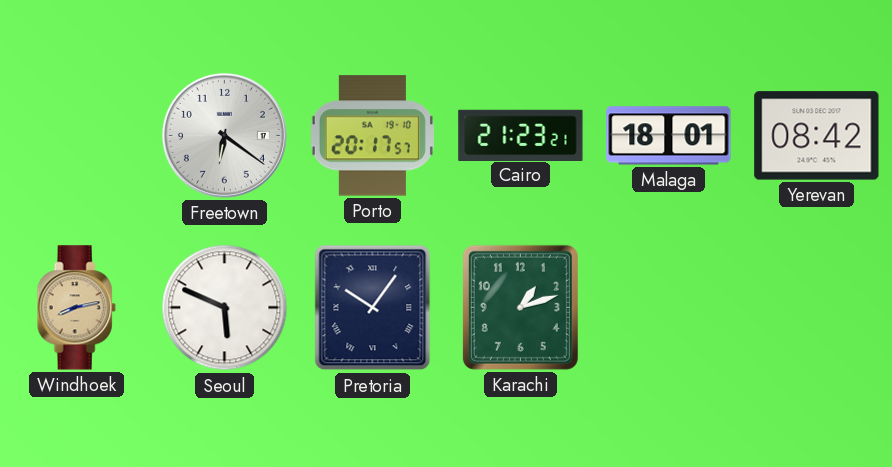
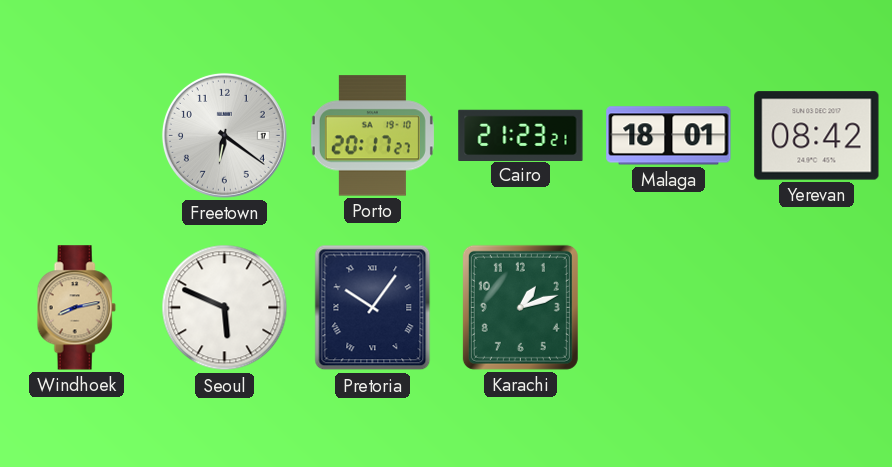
Porto: 20:17:57 -> 20:17:27
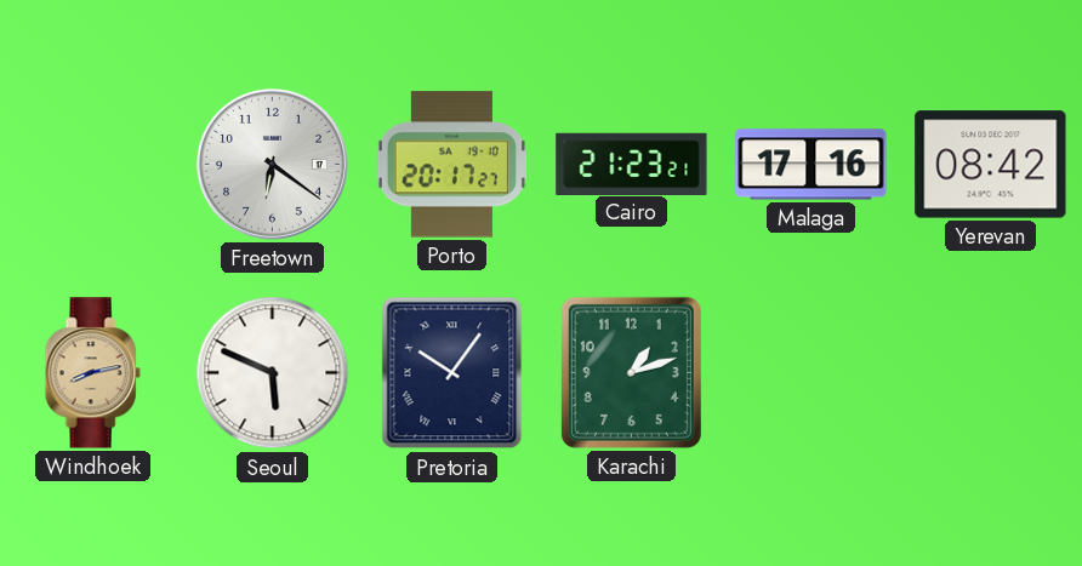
Malaga: 18:01 -> 17:16
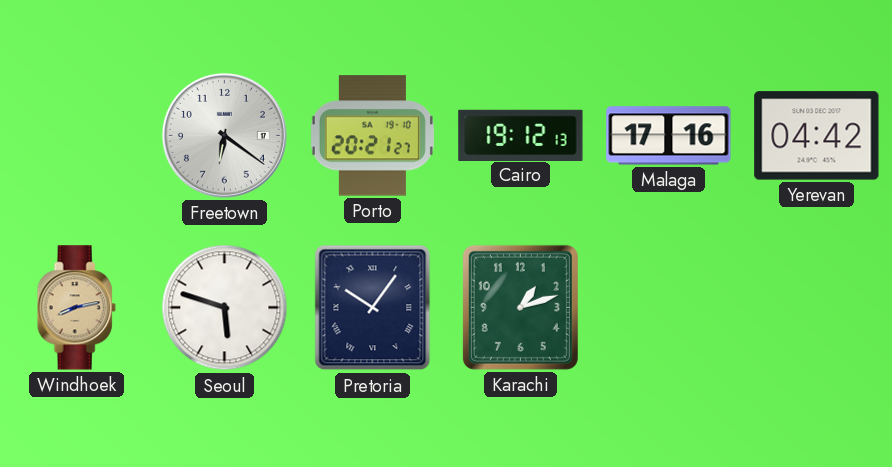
Porto: 20:17 -> 20:21
Cairo: 21:23 -> 19:12
Yerevan: 08:42 -> 04:42
Seoul: 5:49 -> 5:48
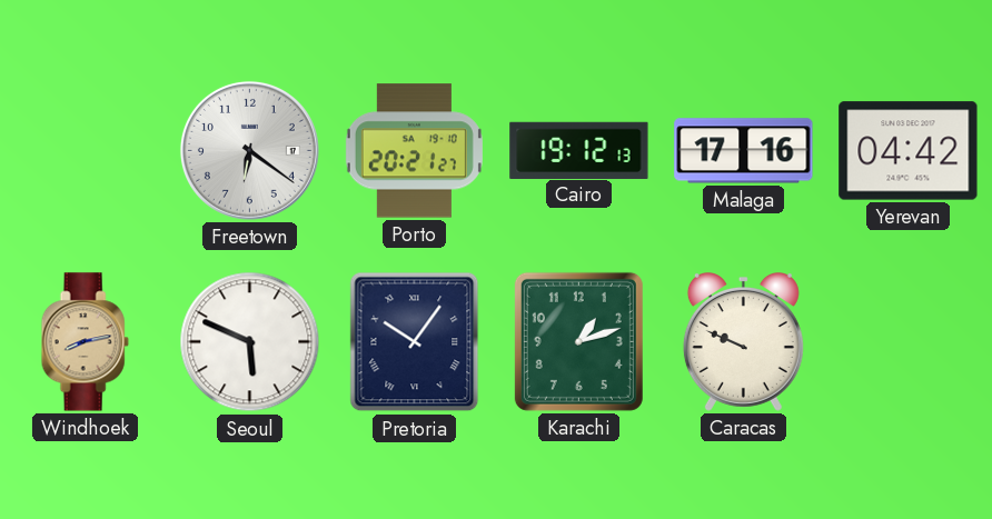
Seoul: 5:48 -> 5:49
Caracas: none -> 9:49
